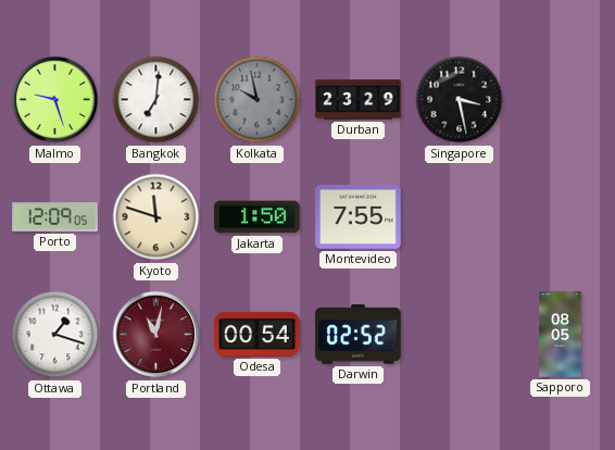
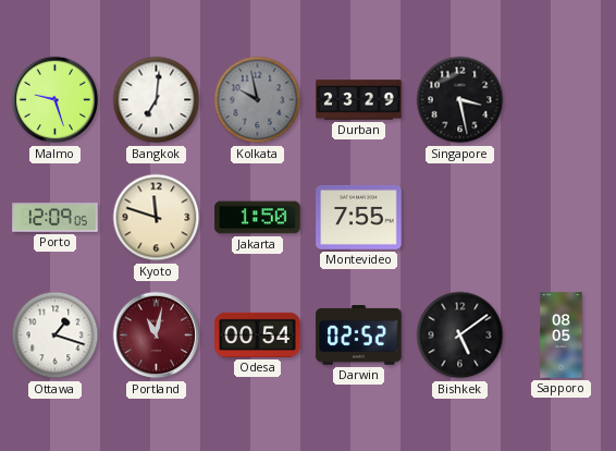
Bishkek: none -> 5:09
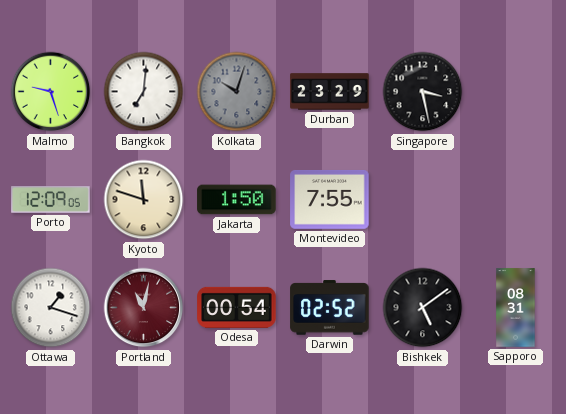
Kolkata: 9:58 -> 10:03
Sapporo: 08:05 -> 08:31
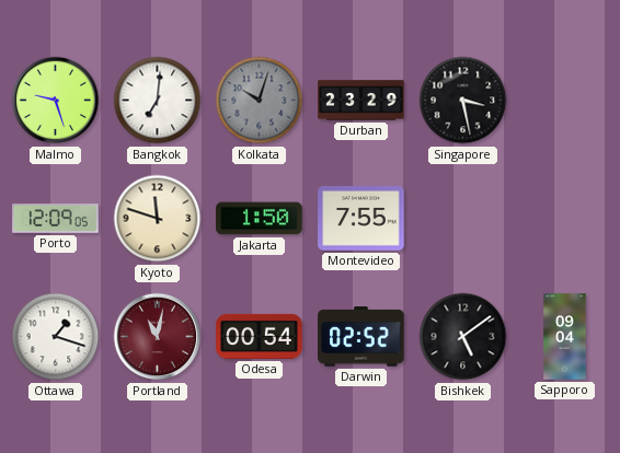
Sapporo: 08:31 -> 09:04
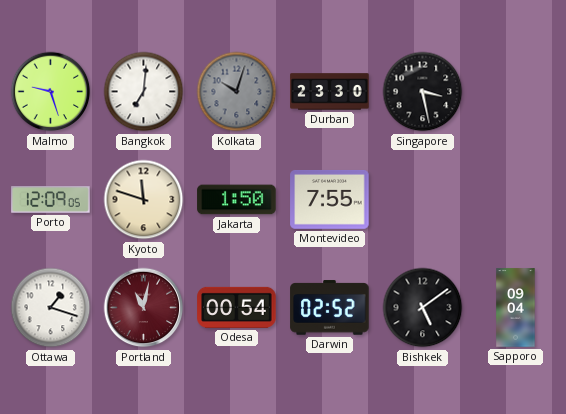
Durban: 23:29 -> 23:30
